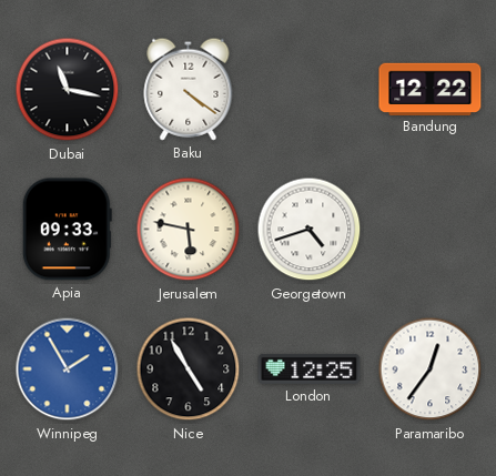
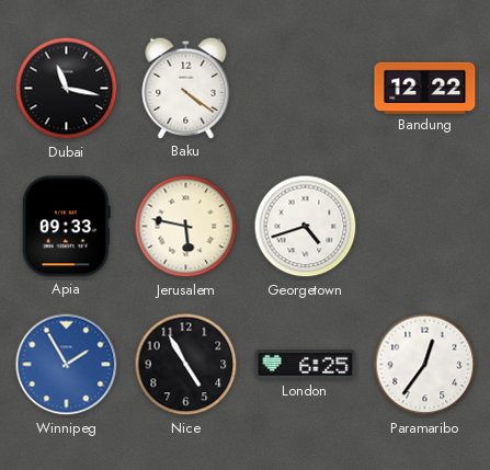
London: 12:25 -> 6:25
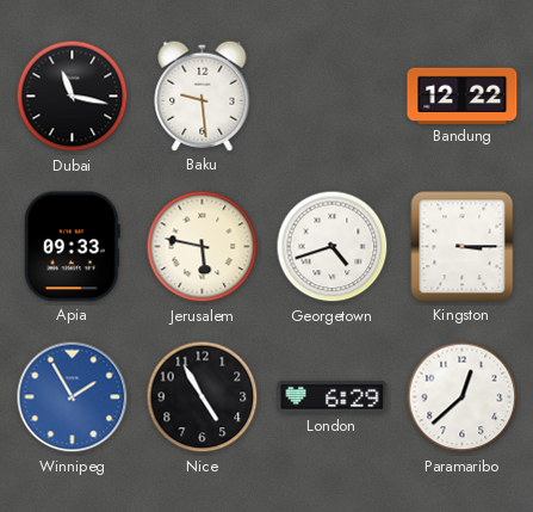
Baku: 4:21 -> 9:29
Kingston: none -> 3:15
London: 6:25 -> 6:29
Paramaribo: 12:36 -> 12:38
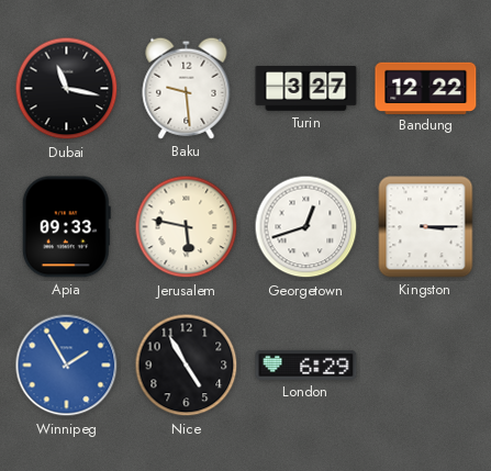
Turin: none -> 3:27
Georgetown: 4:42 -> 12:42
Paramaribo: 12:38 -> none
